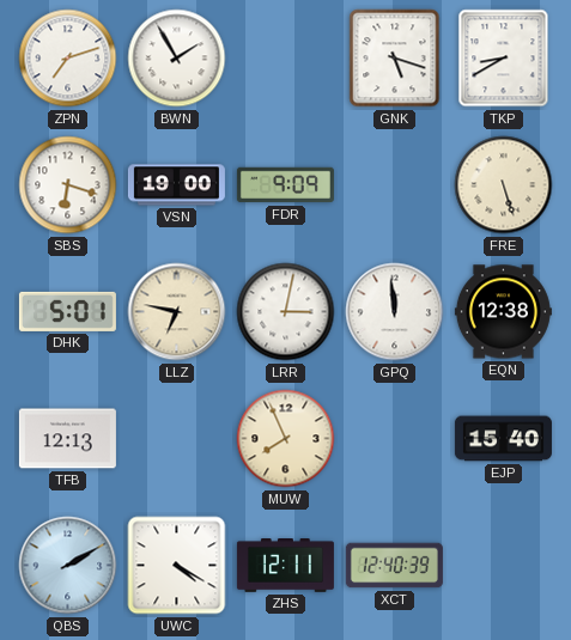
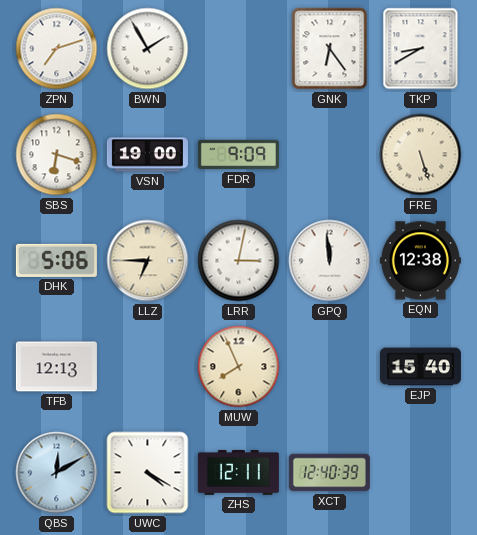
GNK: 5:18 -> 6:24
DHK: 5:01 -> 5:06
LLZ: 6:47 -> 6:45
QBS: 2:10 -> 12:10
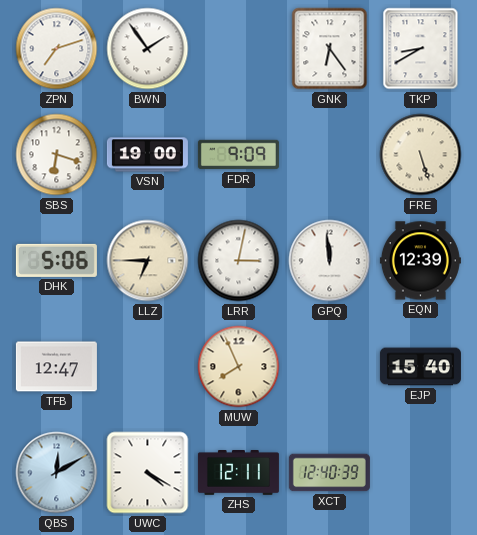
BWN: 1:55 -> 1:54
EQN: 12:38 -> 12:39
TFB: 12:13 -> 12:47
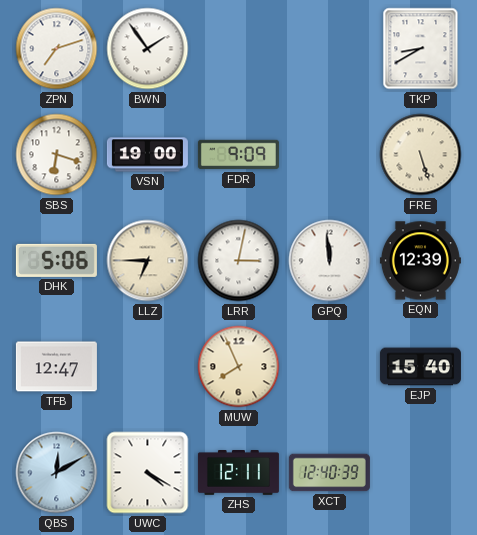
GNK: 6:24 -> none
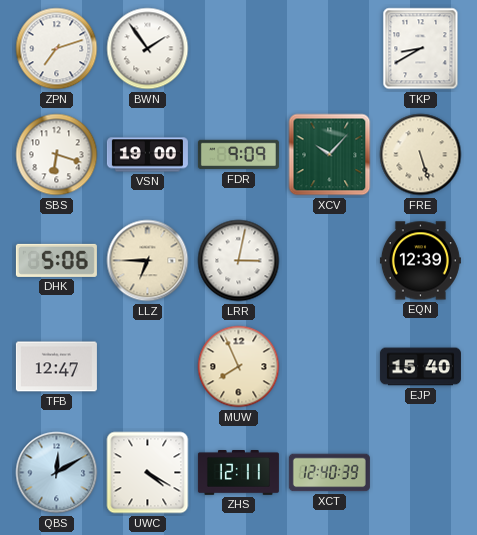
XCV: none -> 10:07
GPQ: 11:59 -> none
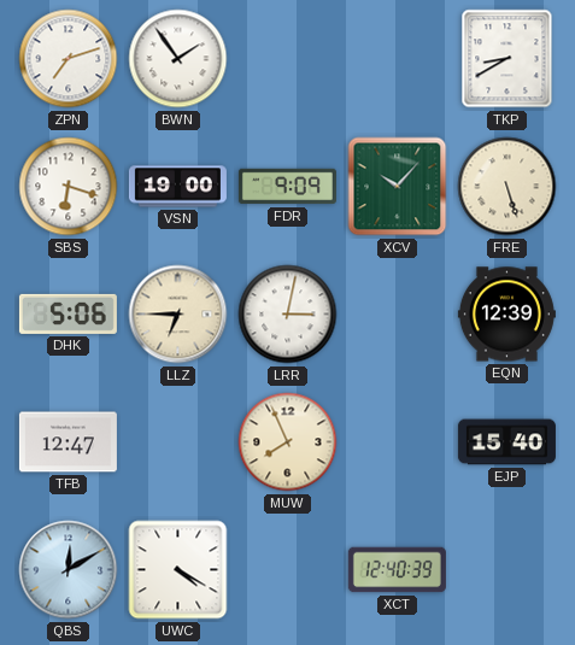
ZHS: 12:11 -> none
